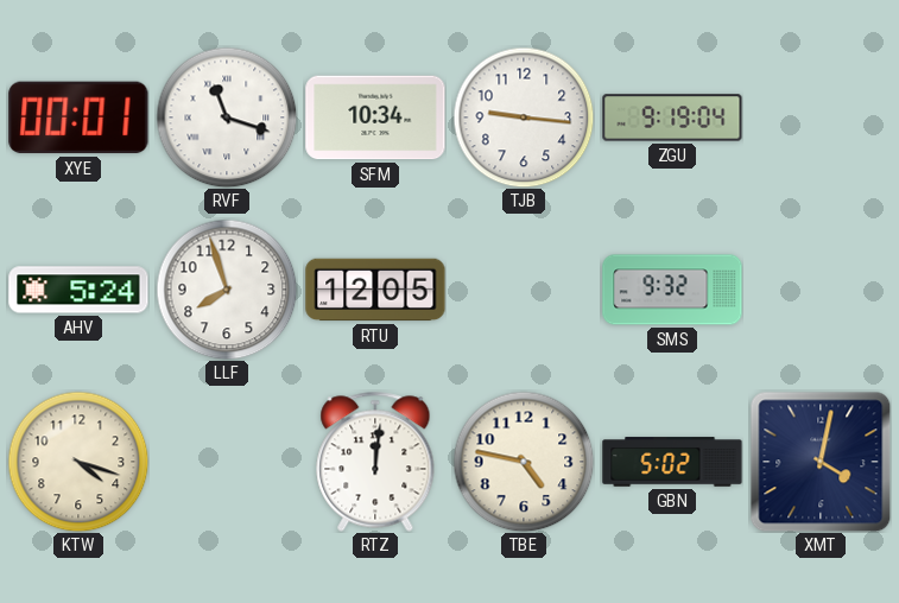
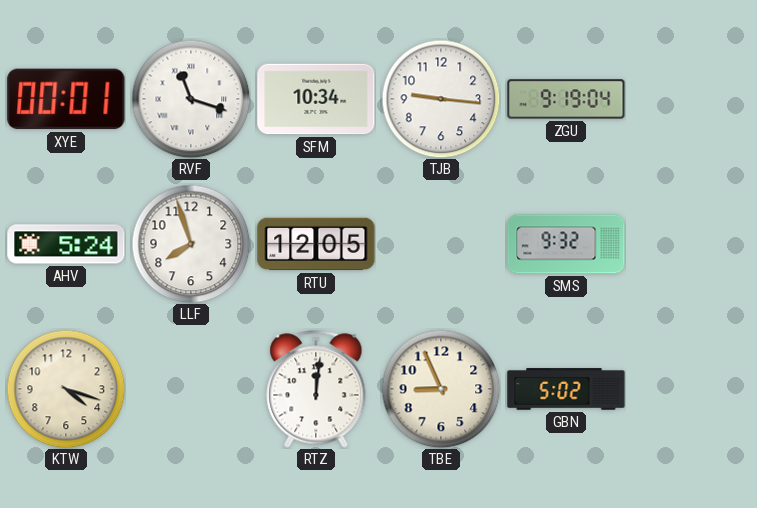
TBE: 4:47 -> 8:56
XMT: 4:02 -> none
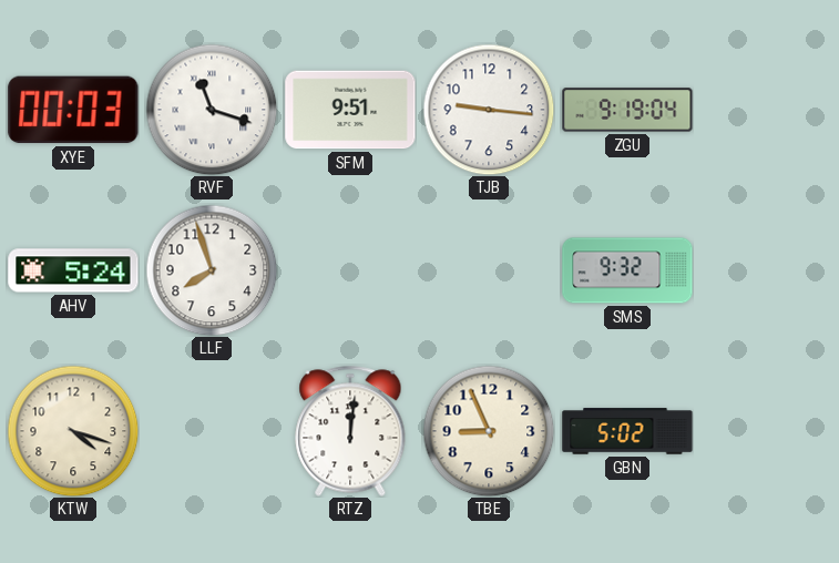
XYE: 00:01 -> 00:03
SFM: 10:34 -> 9:51
RTU: 12:05 -> none
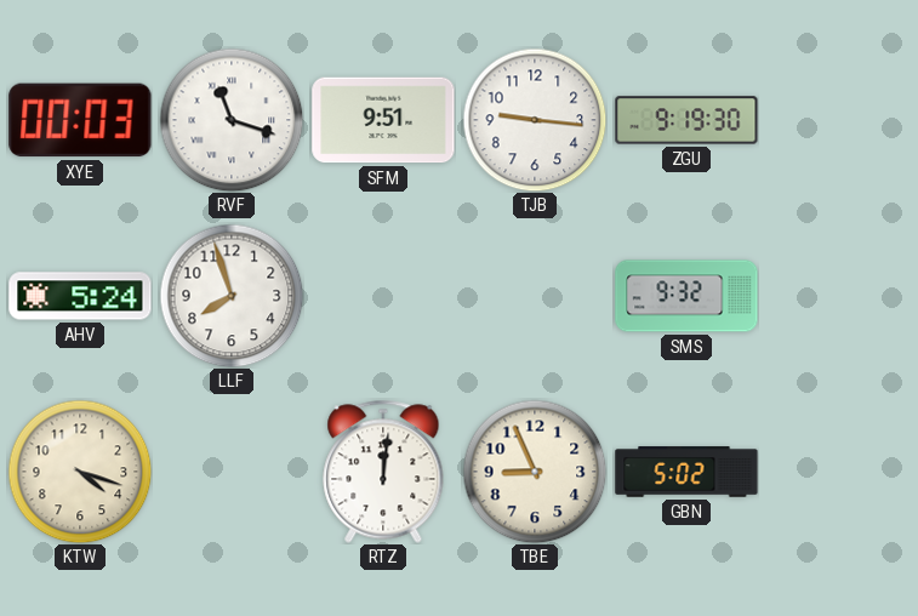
ZGU: 9:19:04 -> 9:19:30
